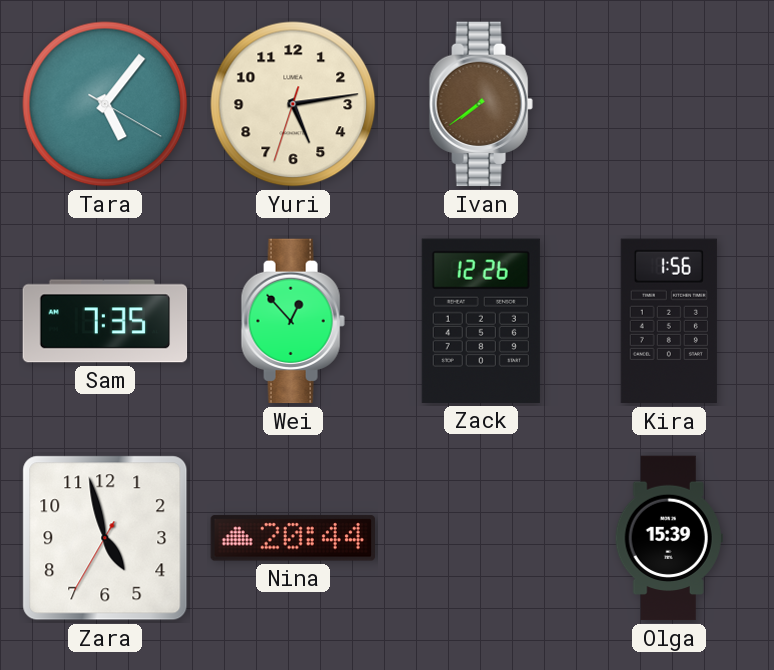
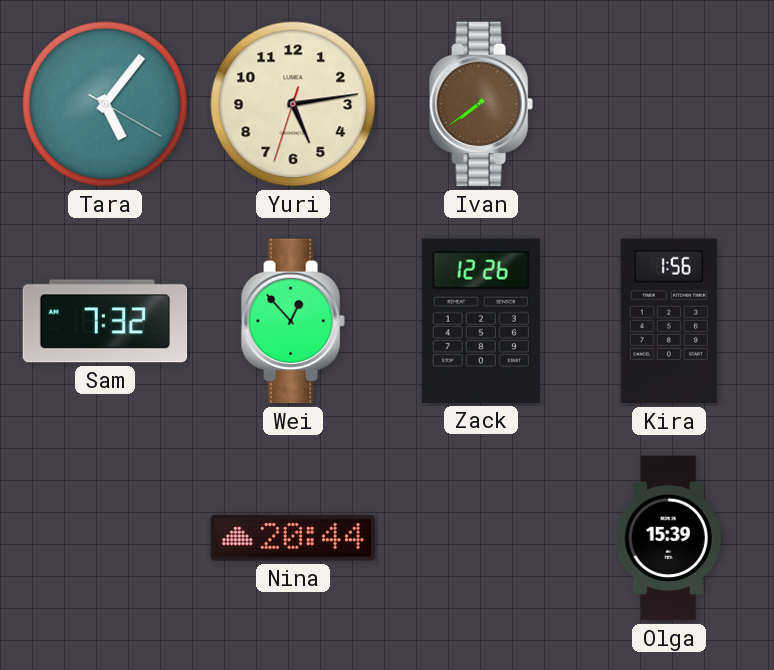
Sam: 7:35 -> 7:32
Zara: 4:57 -> none
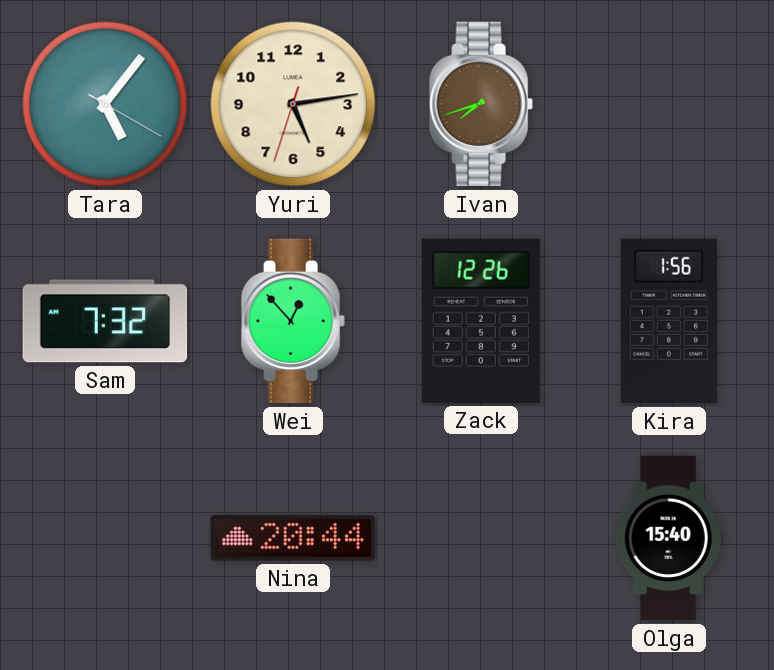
Ivan: 7:39 -> 7:42
Olga: 15:39 -> 15:40
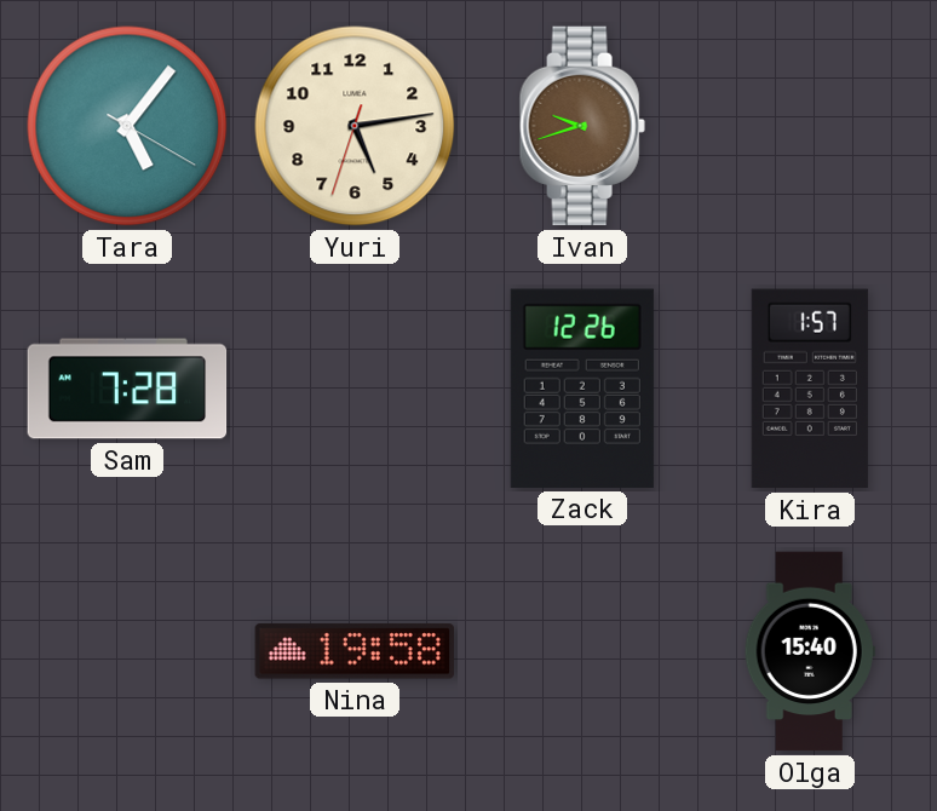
Ivan: 7:42 -> 9:42
Sam: 7:32 -> 7:28
Wei: 12:53 -> none
Kira: 1:56 -> 1:57
Nina: 20:44 -> 19:58
